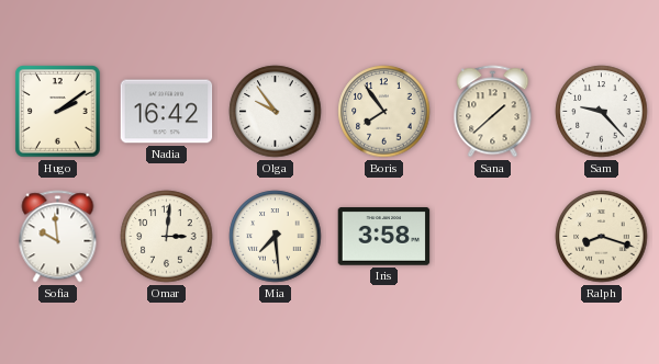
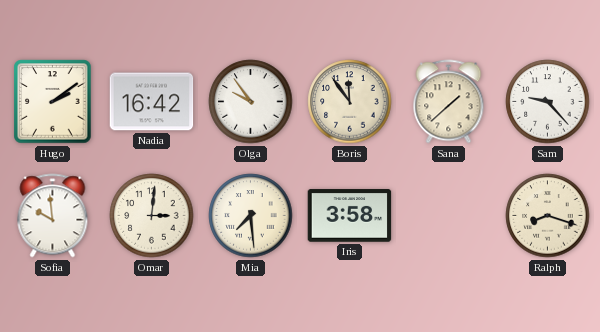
Boris: 7:54 -> 11:54
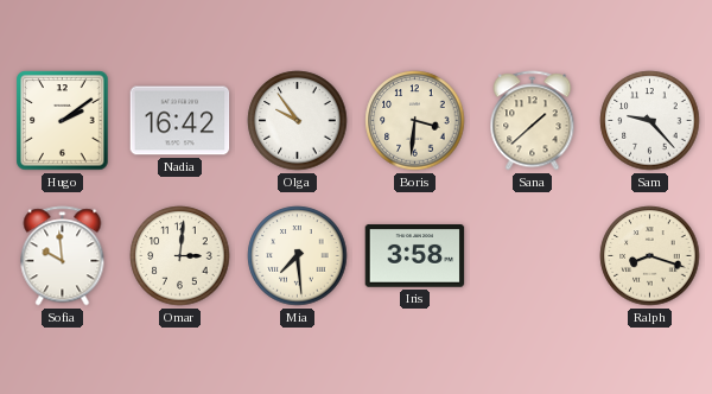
Boris: 11:54 -> 3:31
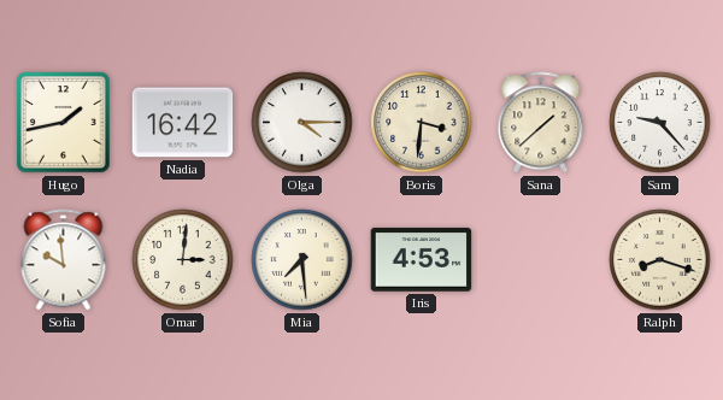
Hugo: 2:09 -> 1:43
Olga: 9:54 -> 4:15
Iris: 3:58 -> 4:53
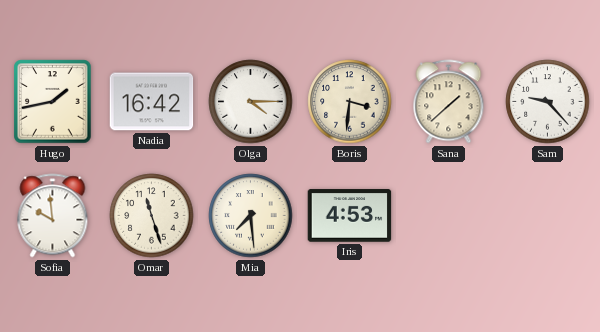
Omar: 3:01 -> 11:27
Ralph: 8:18 -> none
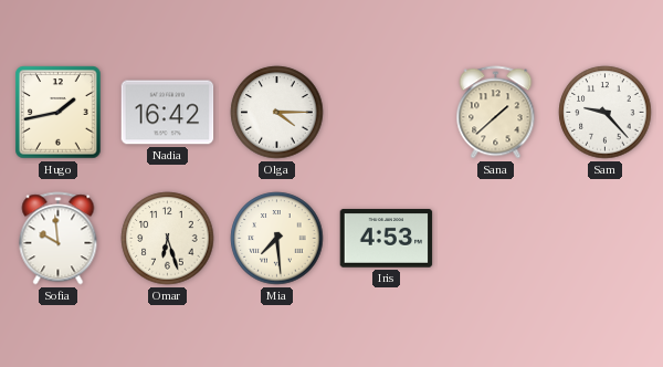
Boris: 3:31 -> none
Omar: 11:27 -> 6:27
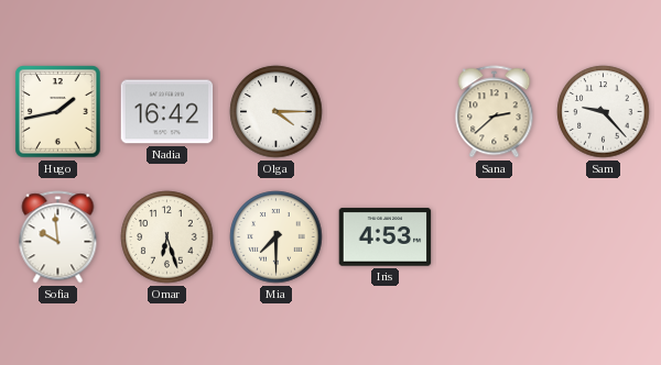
Sana: 1:38 -> 2:38
Mia: 7:29 -> 7:30
